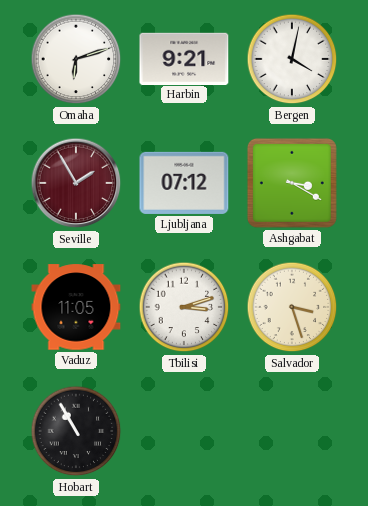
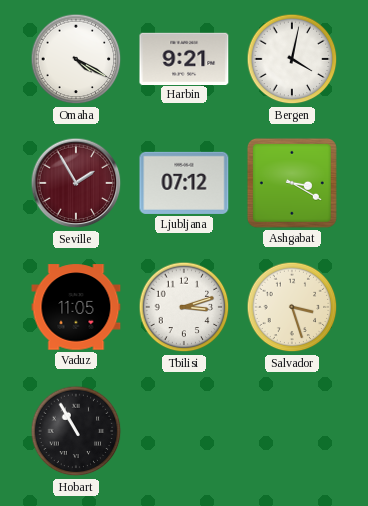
Omaha: 6:12 -> 4:20
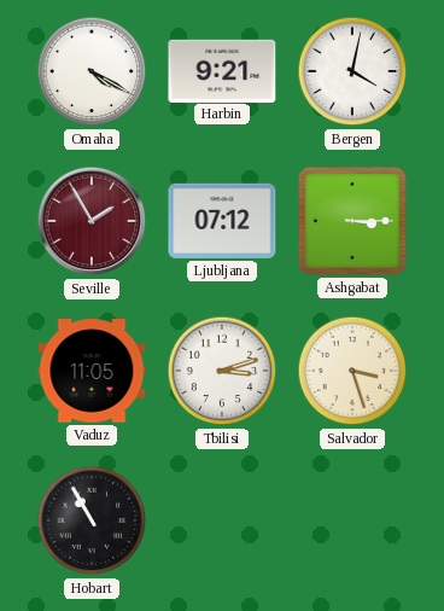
Ashgabat: 3:20 -> 3:15
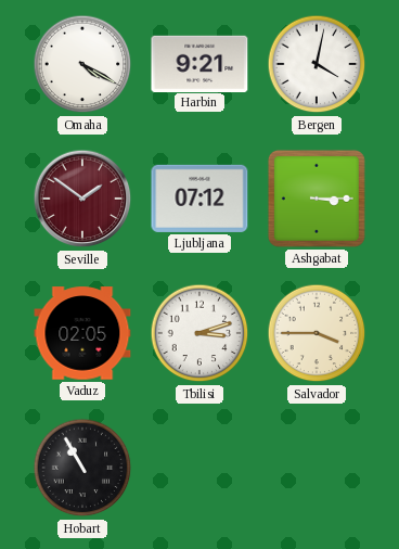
Seville: 1:55 -> 1:51
Vaduz: 11:05 -> 02:05
Salvador: 3:27 -> 3:45
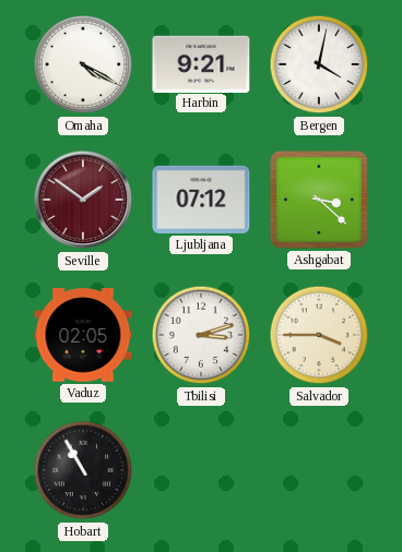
Ashgabat: 3:15 -> 3:22
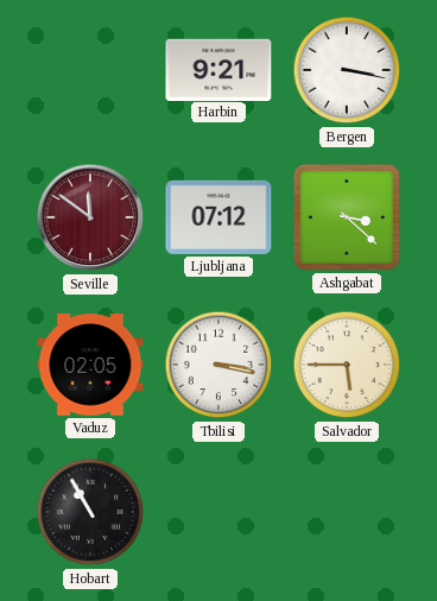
Omaha: 4:20 -> none
Bergen: 4:02 -> 3:17
Seville: 1:51 -> 11:51
Tbilisi: 3:12 -> 3:17
Salvador: 3:45 -> 5:45
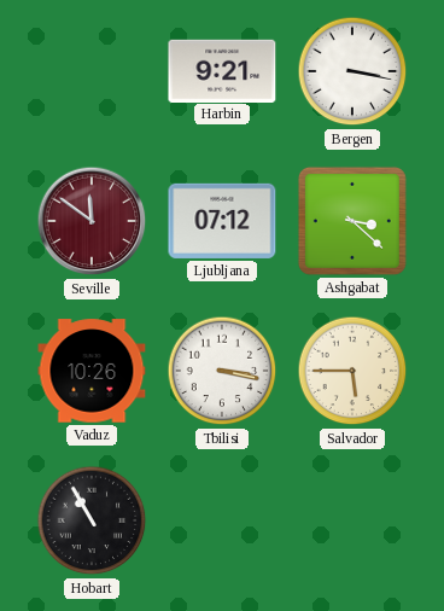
Vaduz: 02:05 -> 10:26
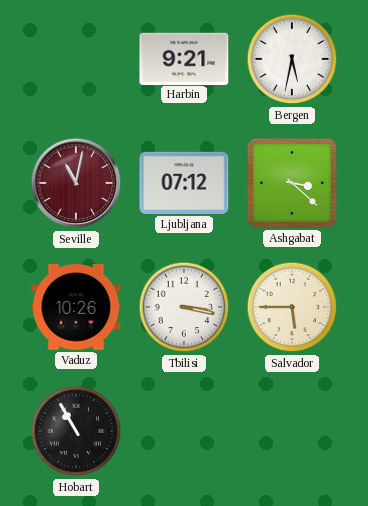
Bergen: 3:17 -> 5:32
Seville: 11:51 -> 11:02
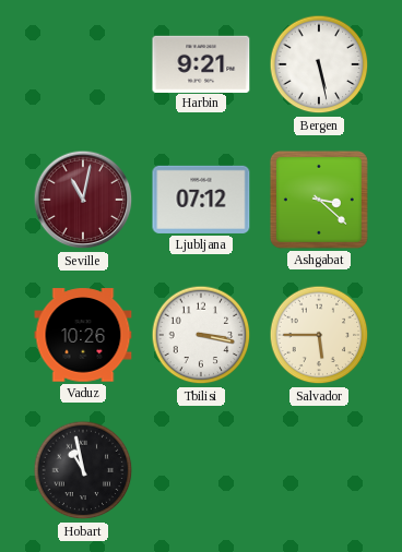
Bergen: 5:32 -> 5:28
Hobart: 10:55 -> 10:58
